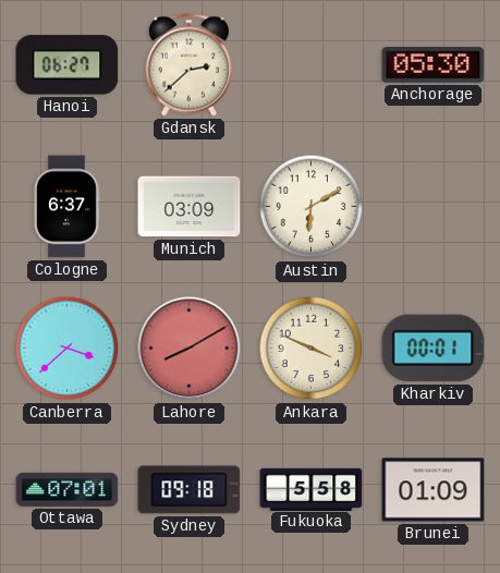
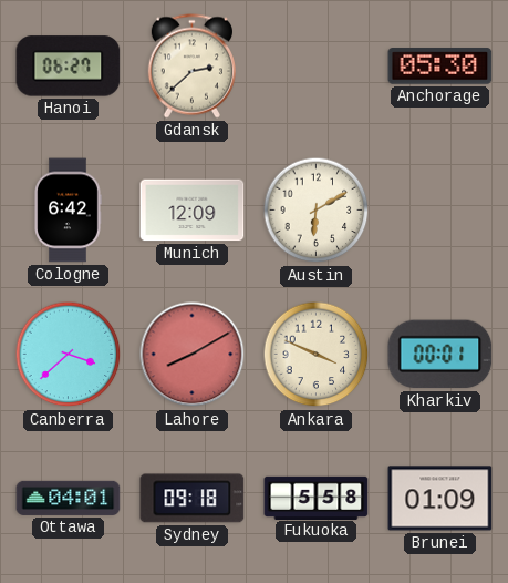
Cologne: 6:37 -> 6:42
Munich: 03:09 -> 12:09
Ottawa: 07:01 -> 04:01
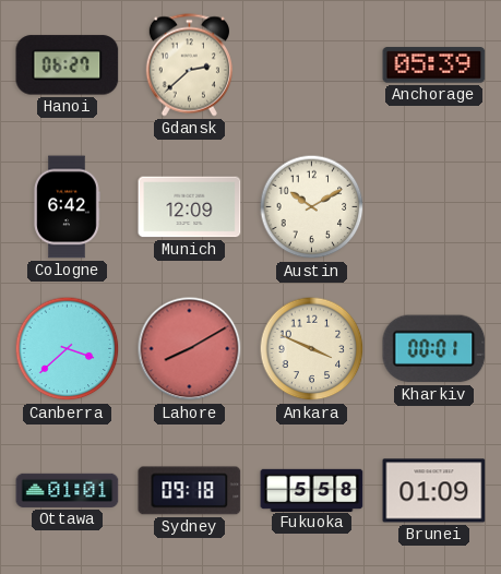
Anchorage: 05:30 -> 05:39
Austin: 6:10 -> 10:10
Ottawa: 04:01 -> 01:01
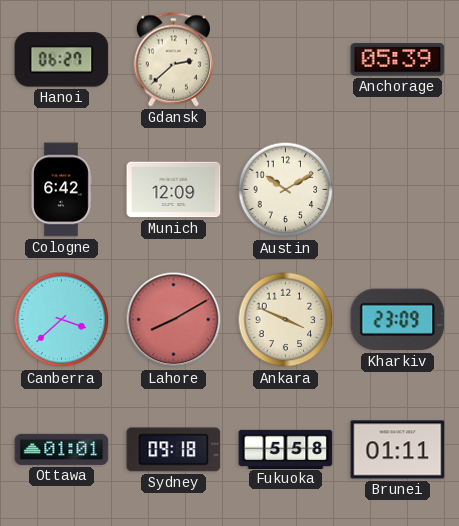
Kharkiv: 00:01 -> 23:09
Brunei: 01:09 -> 01:11
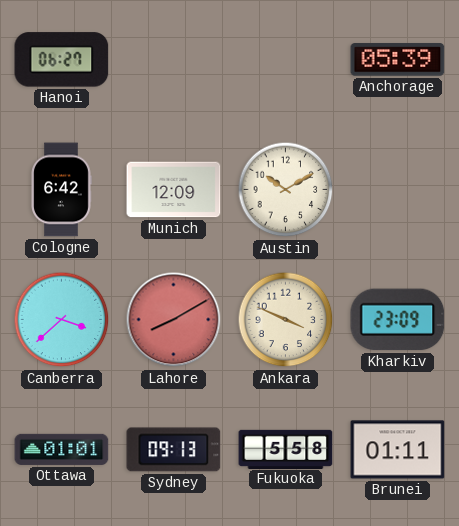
Gdansk: 2:38 -> none
Sydney: 09:18 -> 09:13
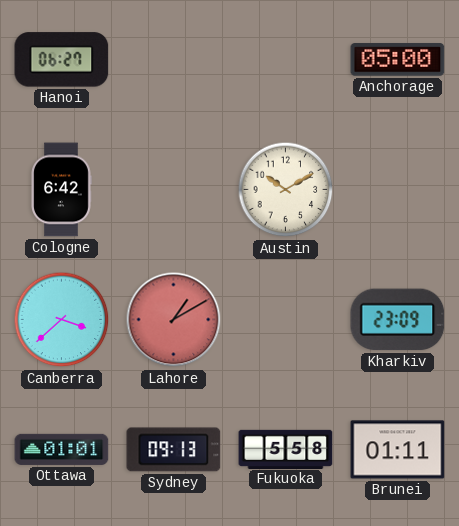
Anchorage: 05:39 -> 05:00
Munich: 12:09 -> none
Lahore: 8:10 -> 1:10
Ankara: 3:49 -> none
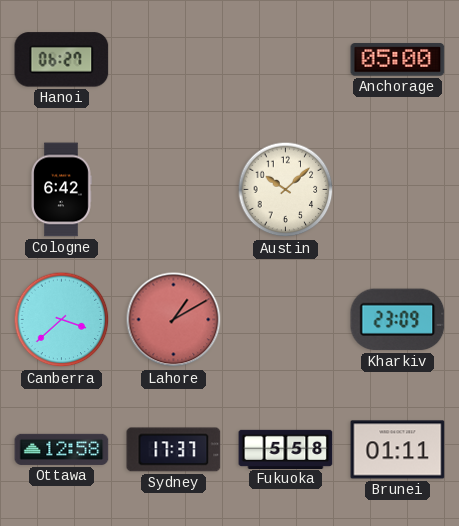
Austin: 10:10 -> 10:08
Ottawa: 01:01 -> 12:58
Sydney: 09:13 -> 17:37
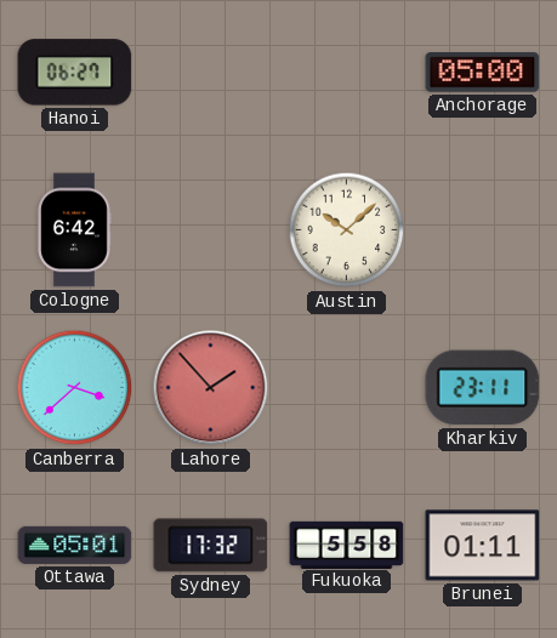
Lahore: 1:10 -> 1:53
Kharkiv: 23:09 -> 23:11
Ottawa: 12:58 -> 05:01
Sydney: 17:37 -> 17:32
